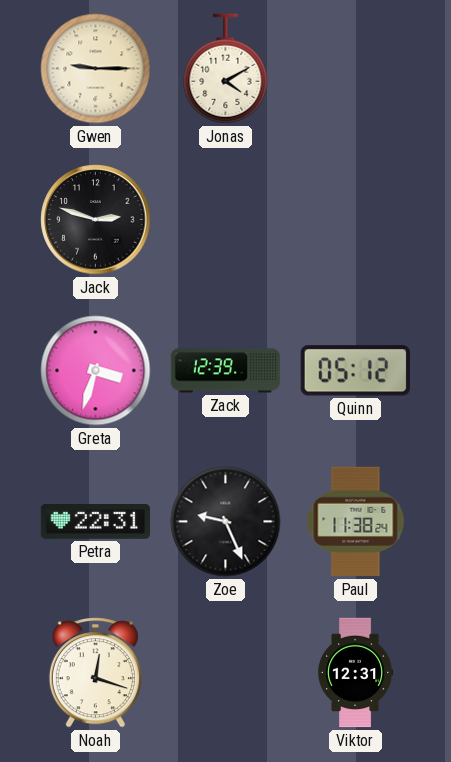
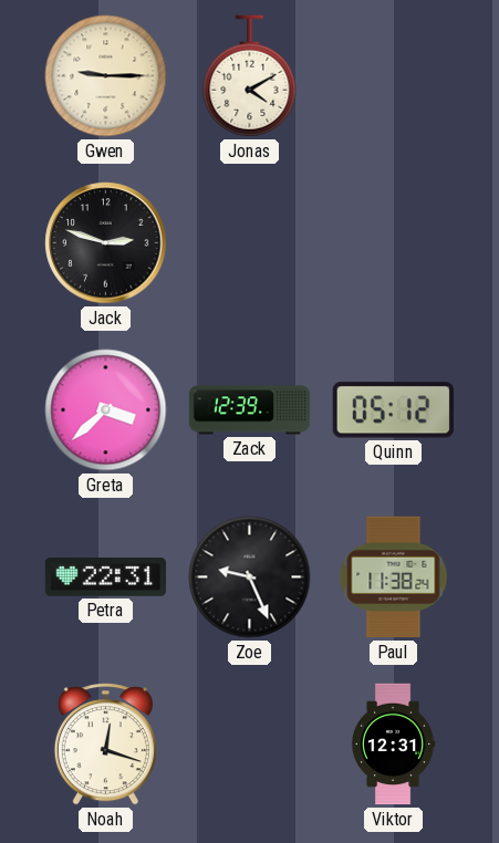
Greta: 3:33 -> 3:38
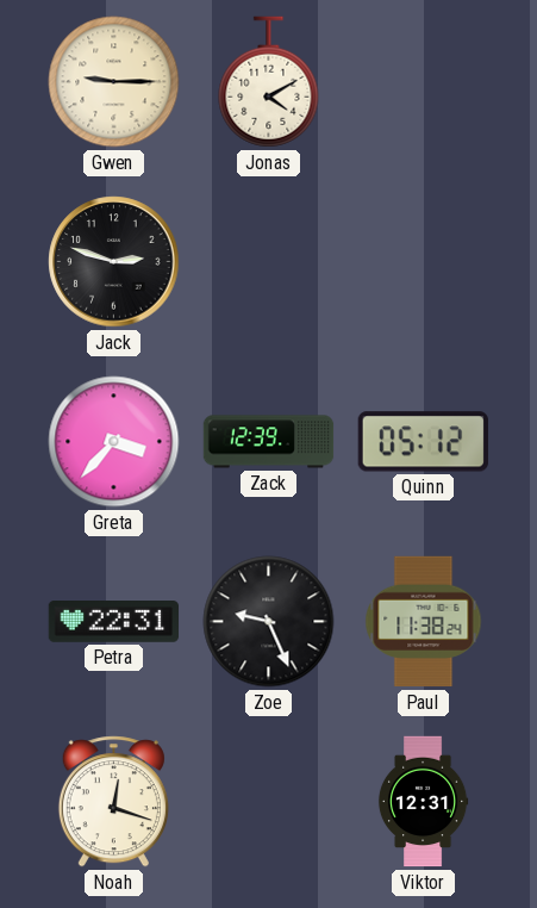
Greta: 3:38 -> 3:37
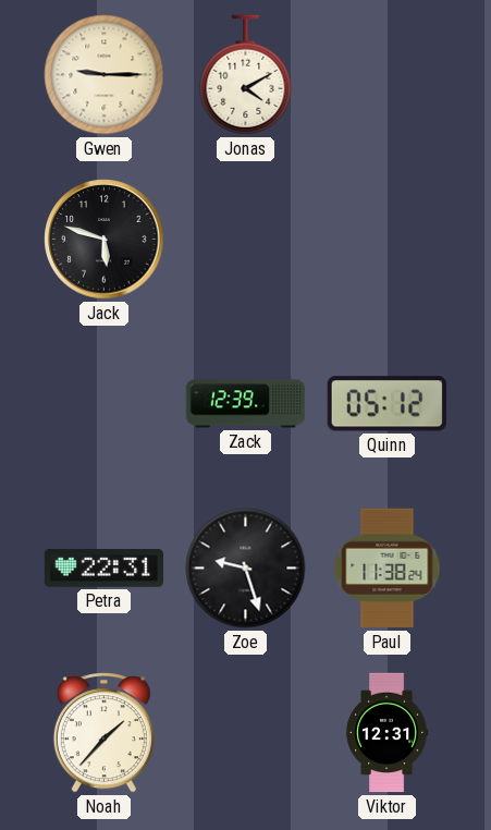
Jack: 2:48 -> 5:48
Greta: 3:37 -> none
Zoe: 9:26 -> 9:27
Noah: 12:18 -> 1:37
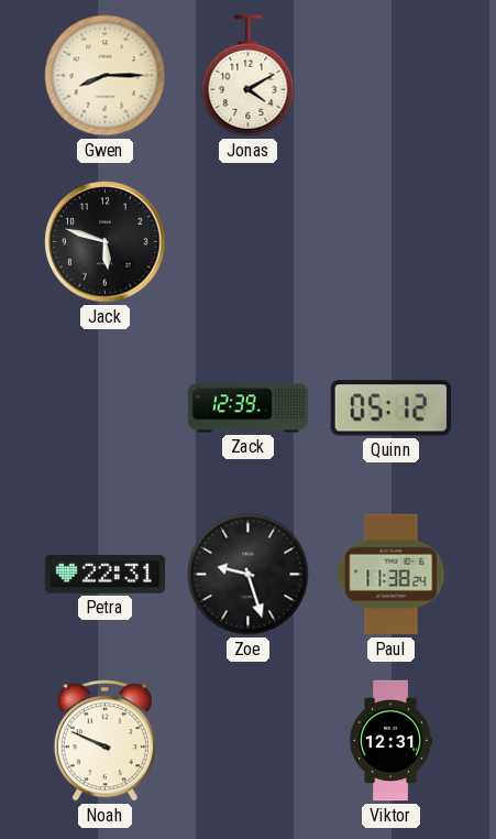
Gwen: 9:15 -> 8:15
Noah: 1:37 -> 9:49
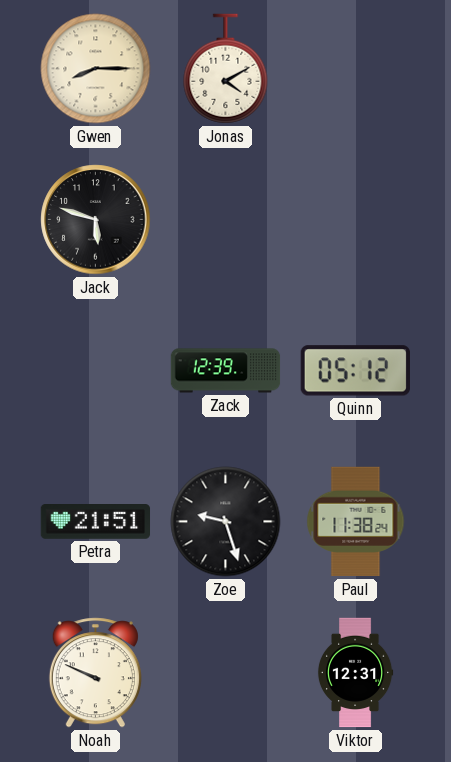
Petra: 22:31 -> 21:51
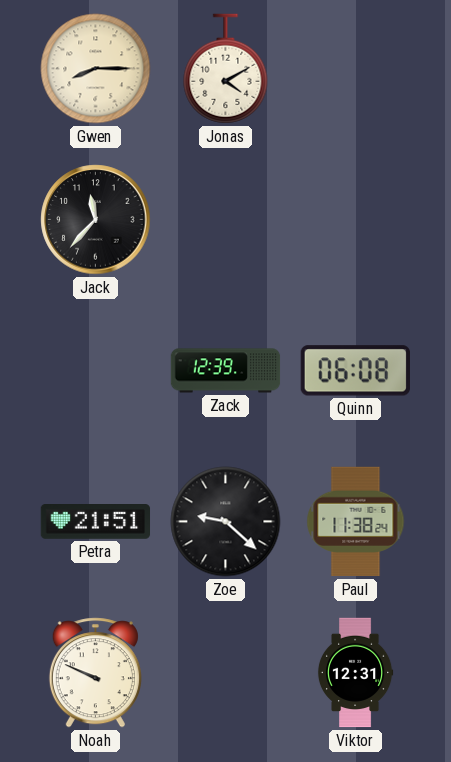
Jack: 5:48 -> 11:37
Quinn: 05:12 -> 06:08
Zoe: 9:27 -> 9:22
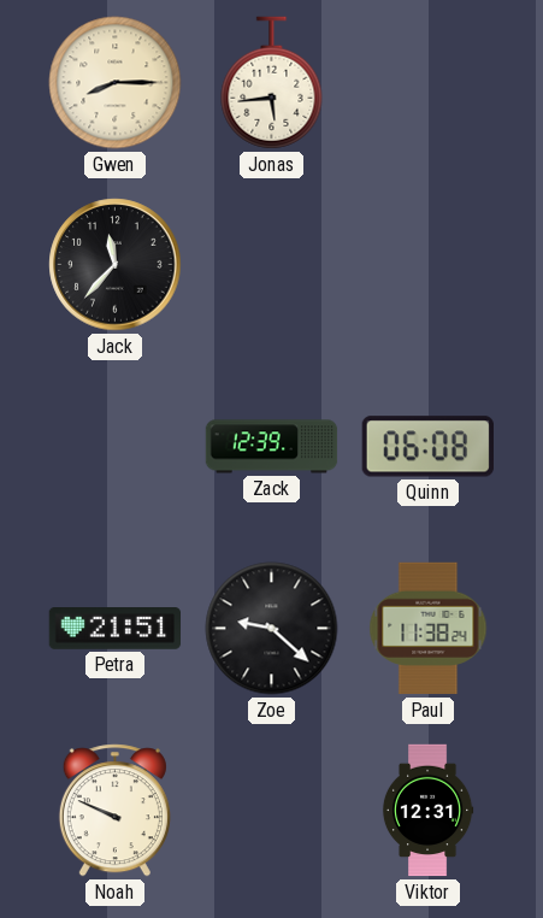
Jonas: 4:10 -> 5:44
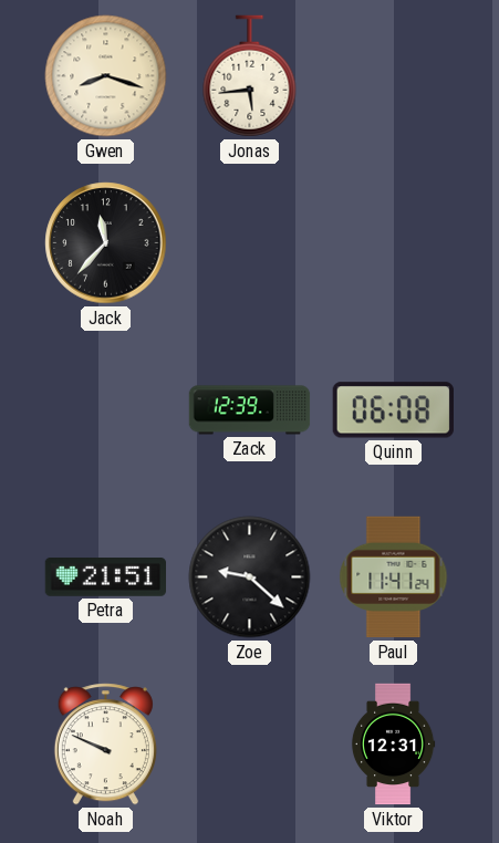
Gwen: 8:15 -> 8:18
Paul: 11:38 -> 11:41
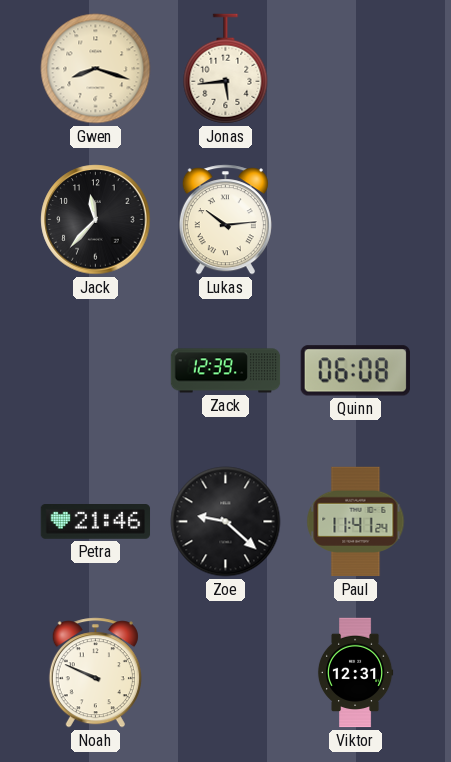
Lukas: none -> 10:14
Petra: 21:51 -> 21:46
